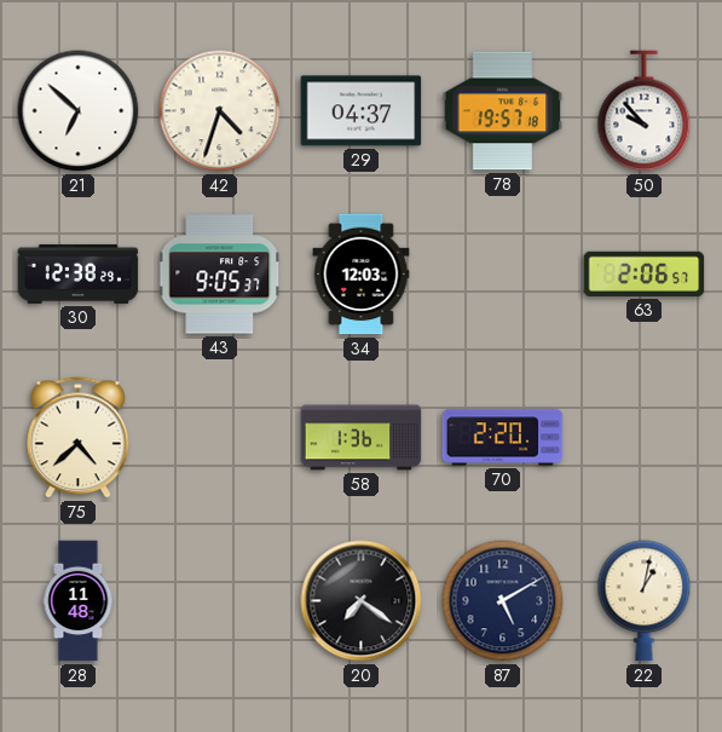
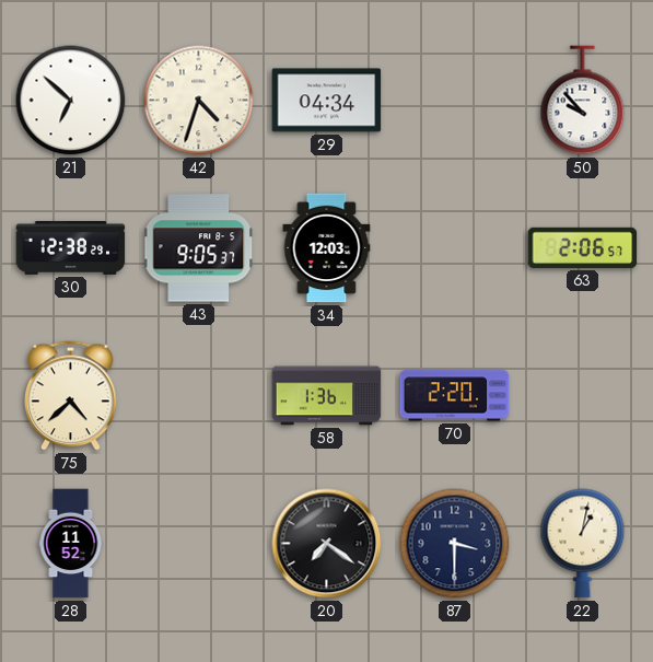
29: 04:37 -> 04:34
78: 19:57 -> none
28: 11:48 -> 11:52
87: 5:10 -> 3:30
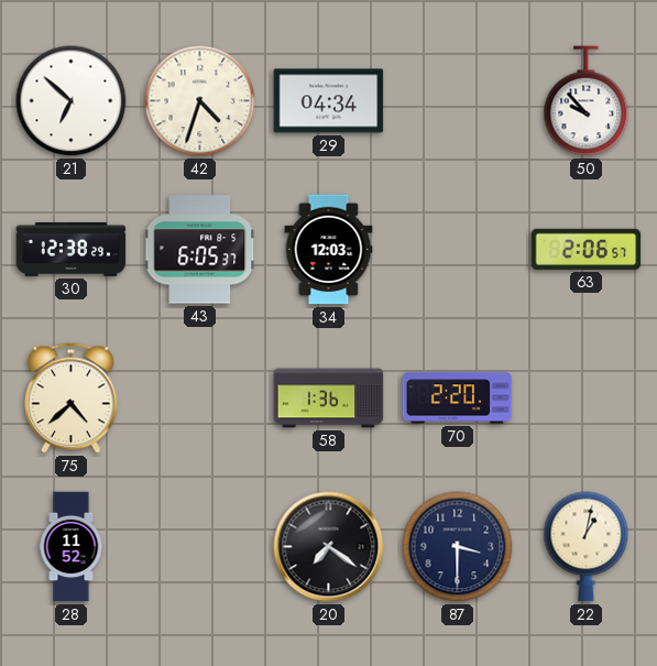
43: 9:05 -> 6:05
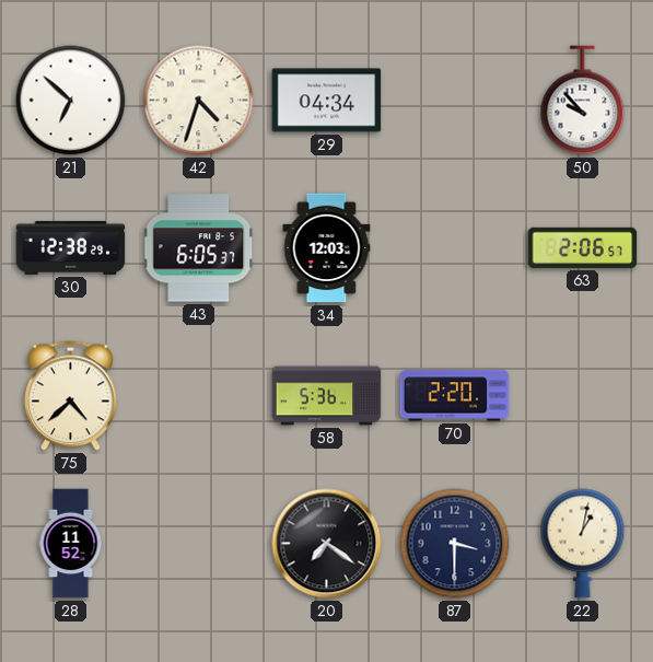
58: 1:36 -> 5:36
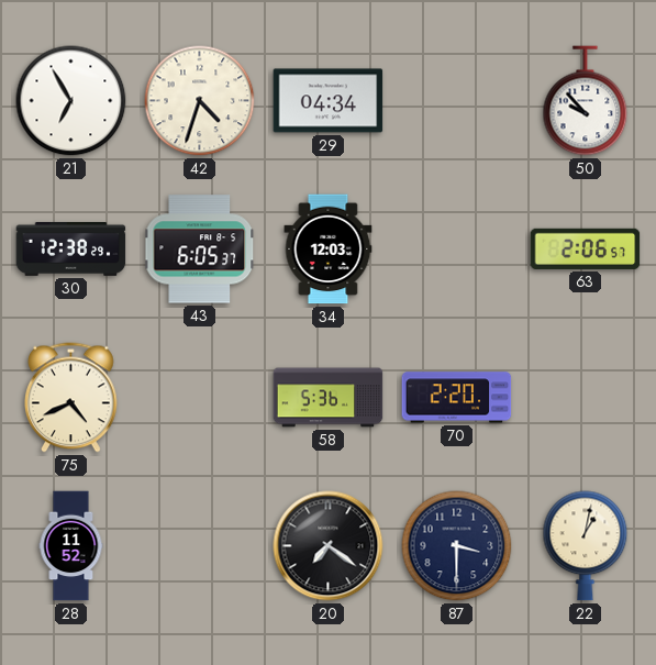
21: 6:52 -> 6:55
75: 4:38 -> 4:41
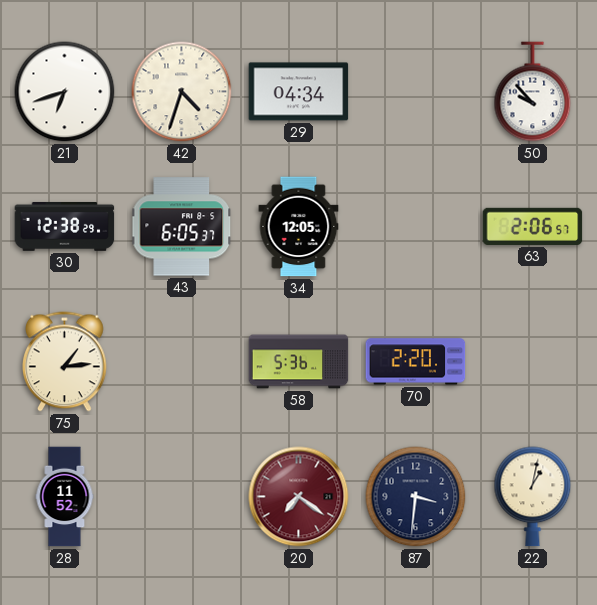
21: 6:55 -> 6:42
34: 12:03 -> 12:05
75: 4:41 -> 1:14
20 dial: black -> burgundy
87: 3:30 -> 3:31
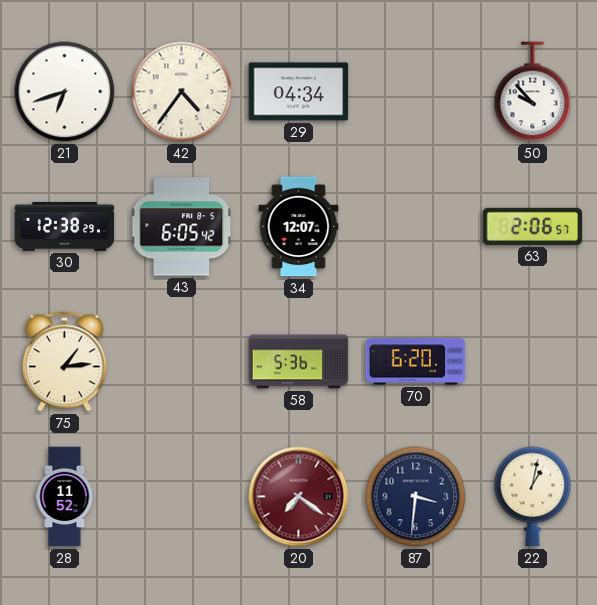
42: 4:33 -> 4:36
43: 6:05:37 -> 6:05:42
34: 12:05 -> 12:07
70: 2:20 -> 6:20
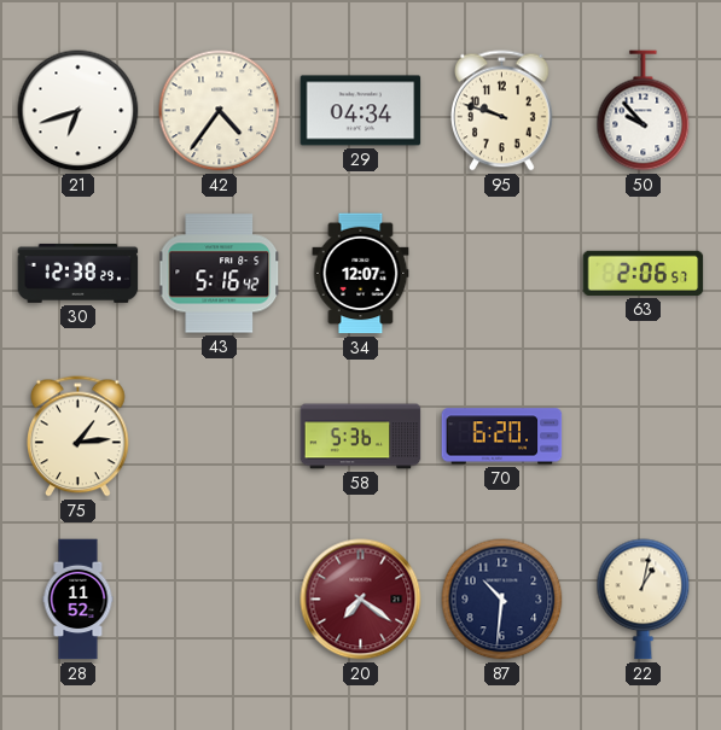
95: none -> 9:48
43: 6:05 -> 5:16
87: 3:31 -> 10:31
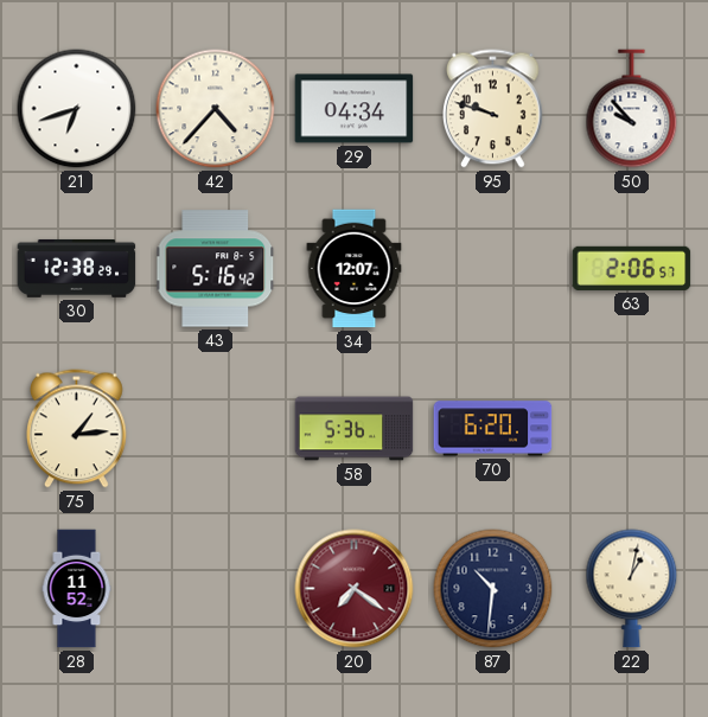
42: 4:36 -> 4:37
